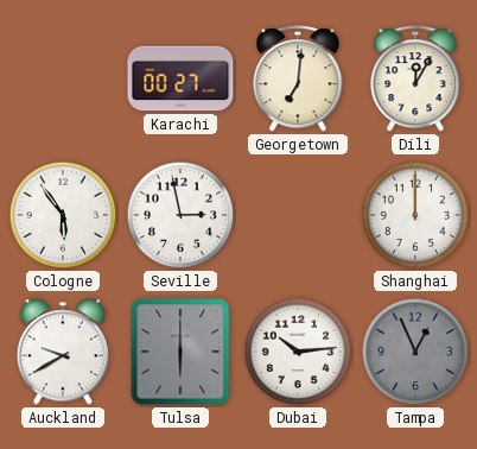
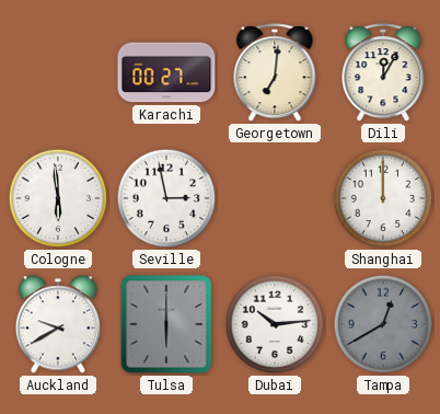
Cologne: 5:54 -> 5:59
Tampa: 12:56 -> 12:40
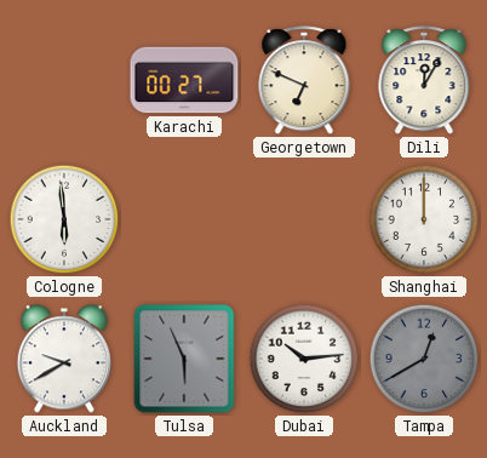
Georgetown: 7:01 -> 6:49
Seville: 2:58 -> none
Tulsa: 6:00 -> 5:56
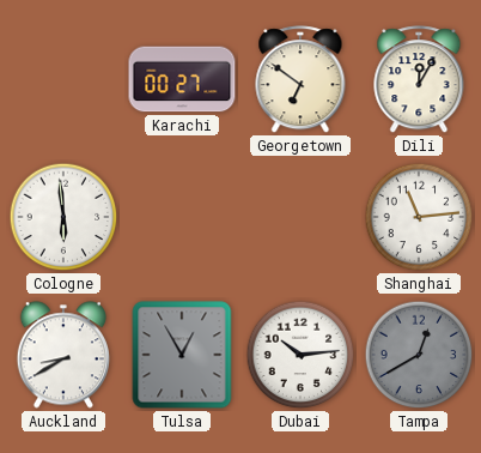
Georgetown: 6:49 -> 6:51
Shanghai: 12:00 -> 11:14
Auckland: 9:40 -> 8:40
Tulsa: 5:56 -> 12:55
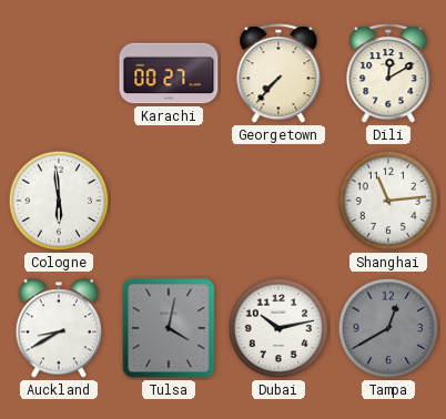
Georgetown: 6:51 -> 7:37
Dili: 12:05 -> 12:10
Tulsa: 12:55 -> 4:02
Dubai: 10:14 -> 10:13
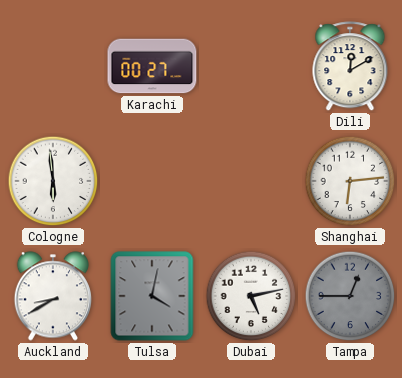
Georgetown: 7:37 -> none
Shanghai: 11:14 -> 6:14
Dubai: 10:13 -> 5:13
Tampa: 12:40 -> 12:45
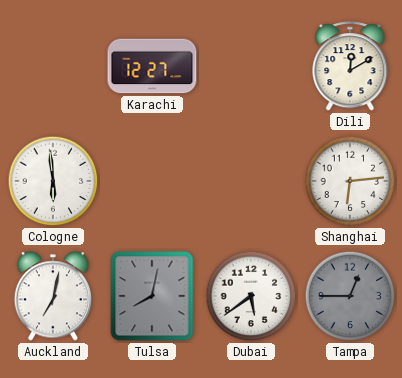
Karachi: 00:27 -> 12:27
Auckland: 8:40 -> 7:02
Tulsa: 4:02 -> 8:02
Dubai: 5:13 -> 5:39
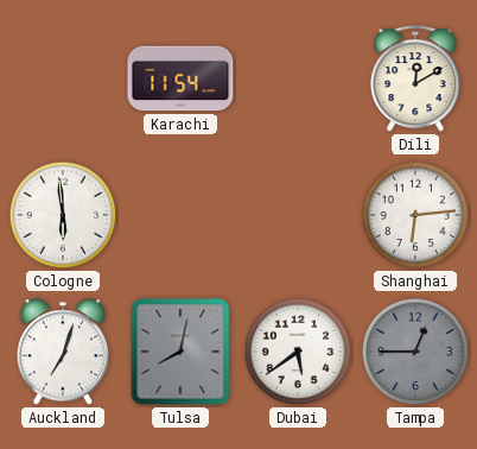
Karachi: 12:27 -> 11:54
Auckland: 7:02 -> 7:03
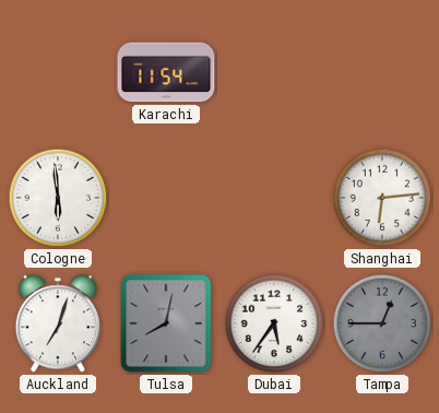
Dili: 12:10 -> none
Dubai: 5:39 -> 5:36
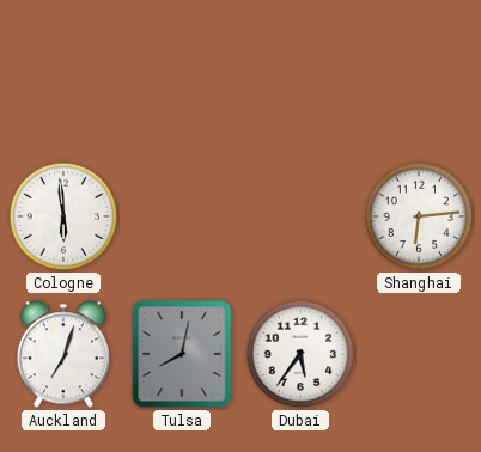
Karachi: 11:54 -> none
Tampa: 12:45 -> none
